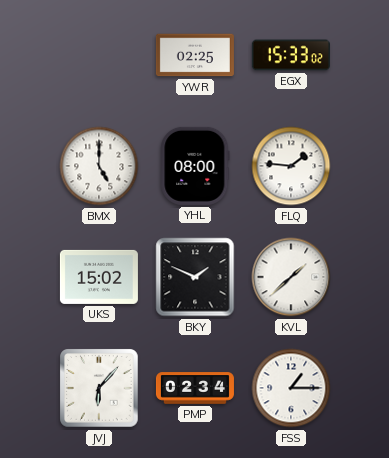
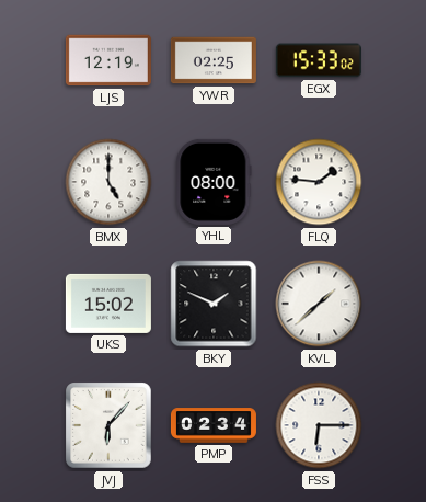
LJS: none -> 12:19
FSS: 1:15 -> 6:15
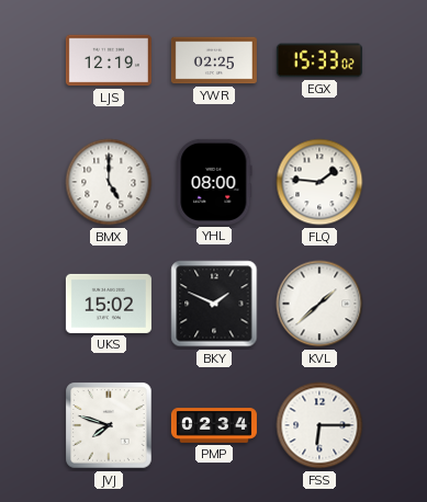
JVJ: 6:07 -> 7:48
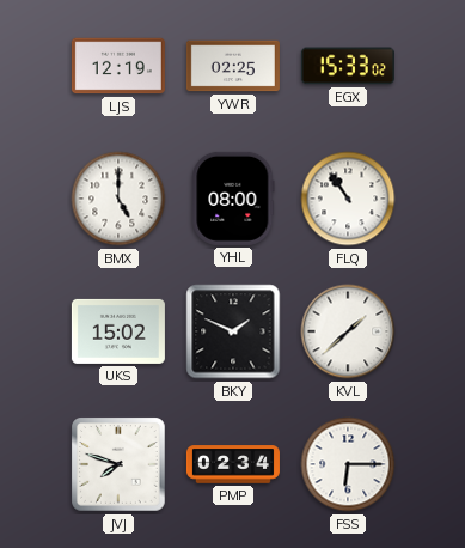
FLQ: 1:46 -> 10:54
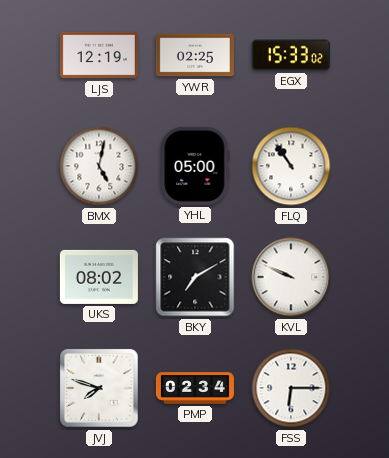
BMX: 5:00 -> 5:02
YHL: 08:00 -> 05:00
UKS: 15:02 -> 08:02
BKY: 1:49 -> 7:10
KVL: 1:38 -> 9:49
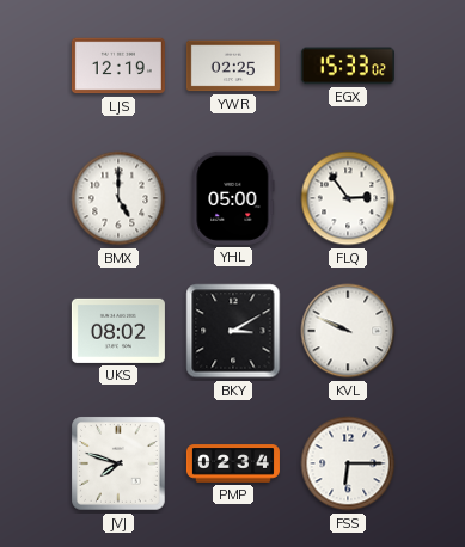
BMX: 5:02 -> 5:00
FLQ: 10:54 -> 2:54
BKY: 7:10 -> 3:10
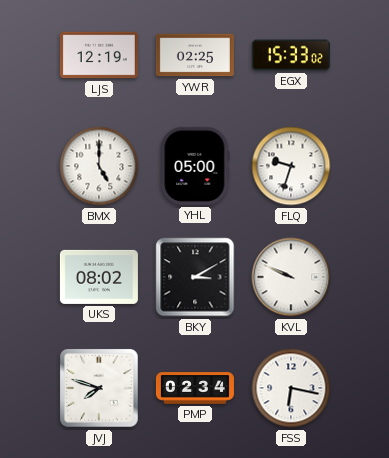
FLQ: 2:54 -> 9:33
FSS: 6:15 -> 6:17
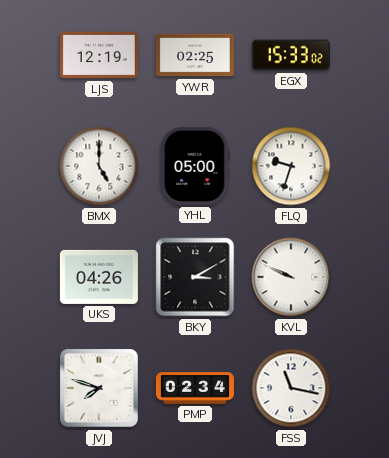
UKS: 08:02 -> 04:26
FSS: 6:17 -> 11:17
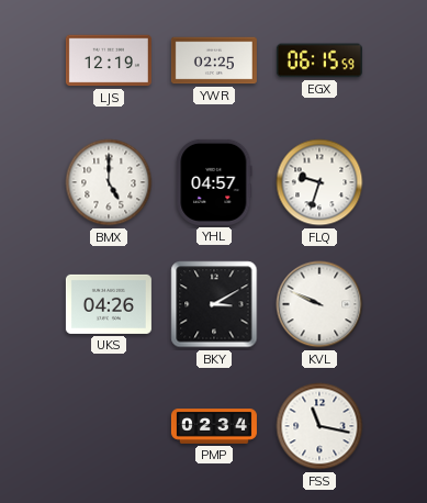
EGX: 15:33 -> 06:15
YHL: 05:00 -> 04:57
JVJ: 7:48 -> none
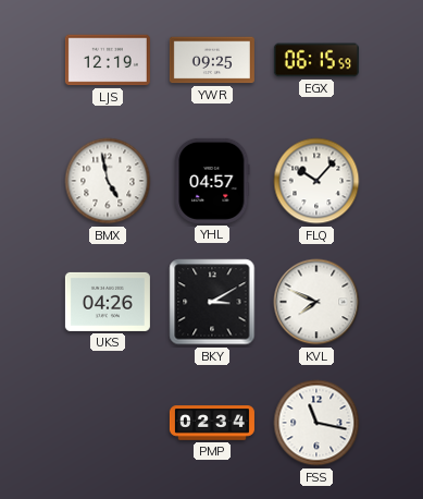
YWR: 02:25 -> 09:25
BMX: 5:00 -> 4:58
FLQ: 9:33 -> 10:07
KVL: 9:49 -> 7:49
